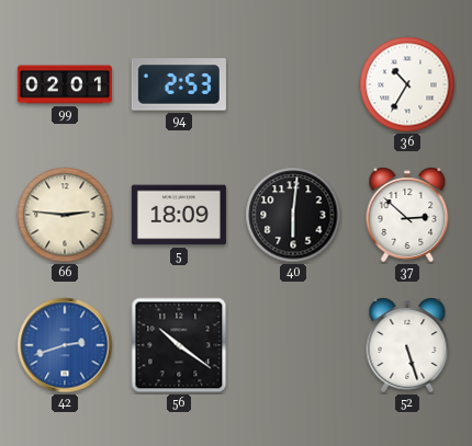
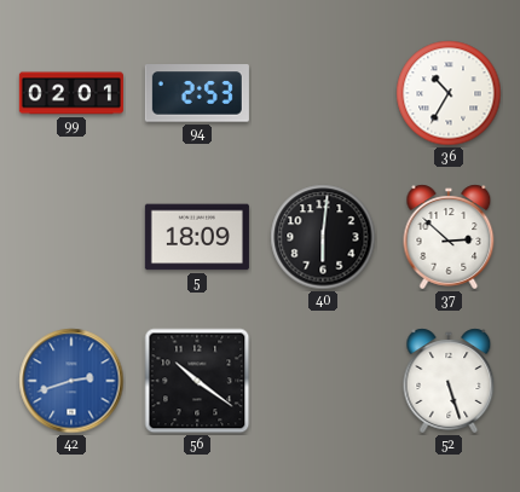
66: 2:46 -> none
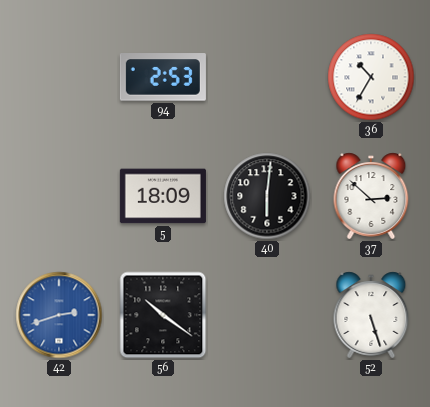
99: 02:01 -> none
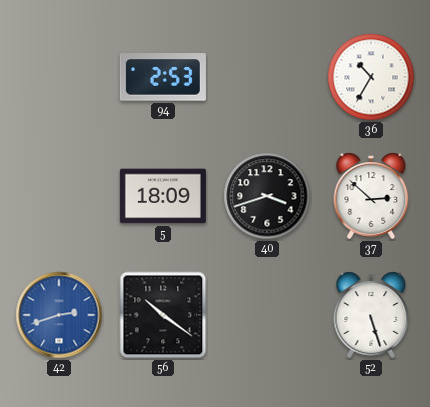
40: 6:01 -> 3:42
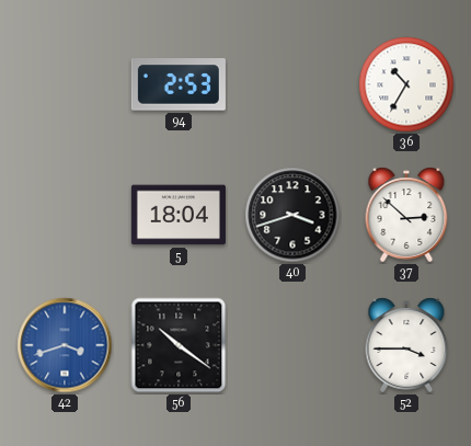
5: 18:09 -> 18:04
42: 2:42 -> 3:42
52: 5:27 -> 3:45
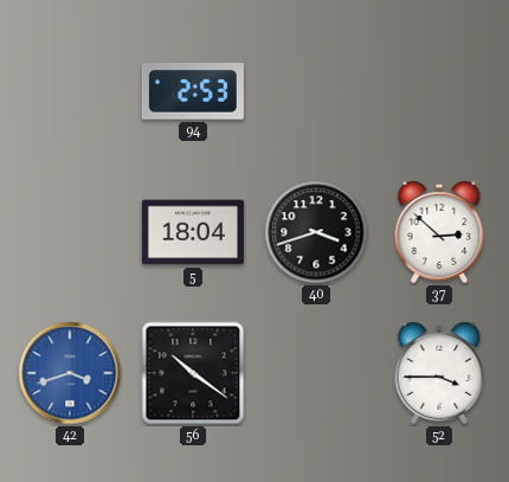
36: 10:35 -> none
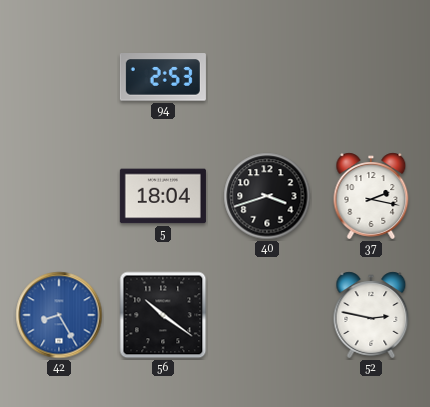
37: 2:52 -> 2:17
42: 3:42 -> 8:25
52: 3:45 -> 2:47
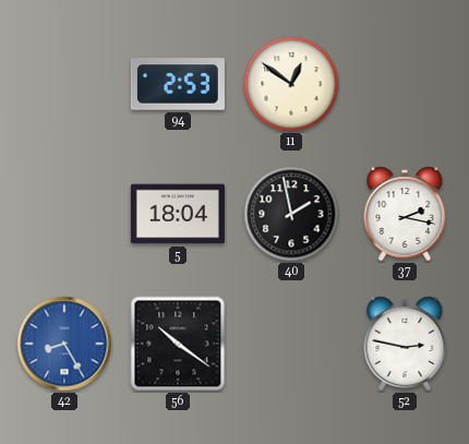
11: none -> 12:51
40: 3:42 -> 1:58
